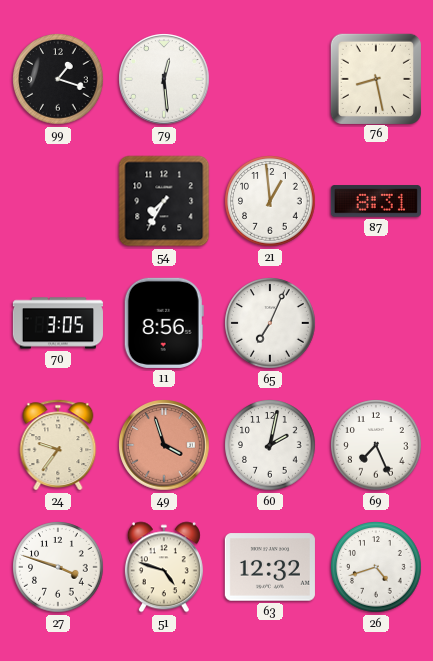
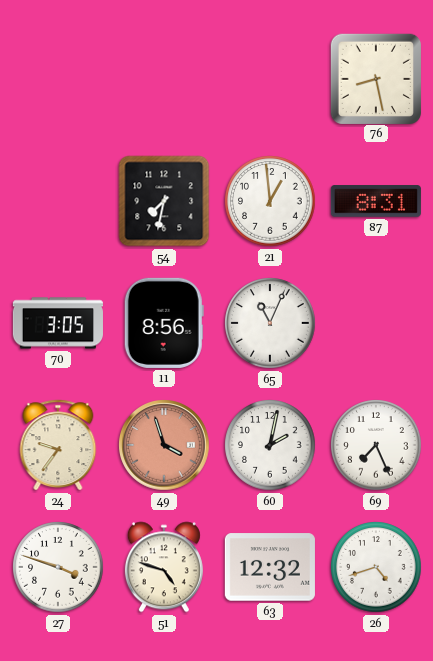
99: 1:18 -> none
79: 12:29 -> none
54: 7:35 -> 7:32
65: 7:04 -> 11:04
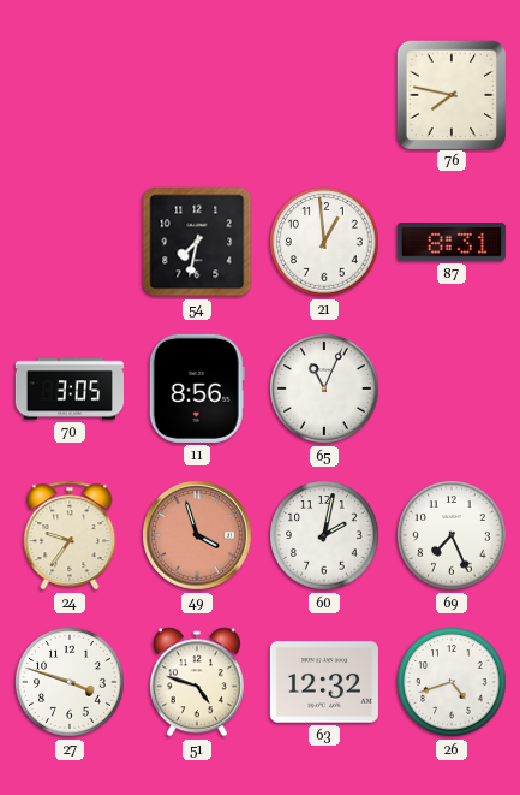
76: 8:28 -> 7:47
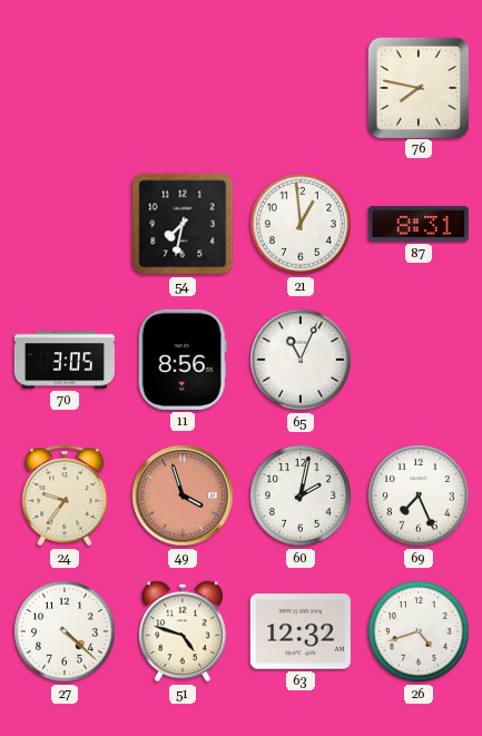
27: 3:48 -> 4:22
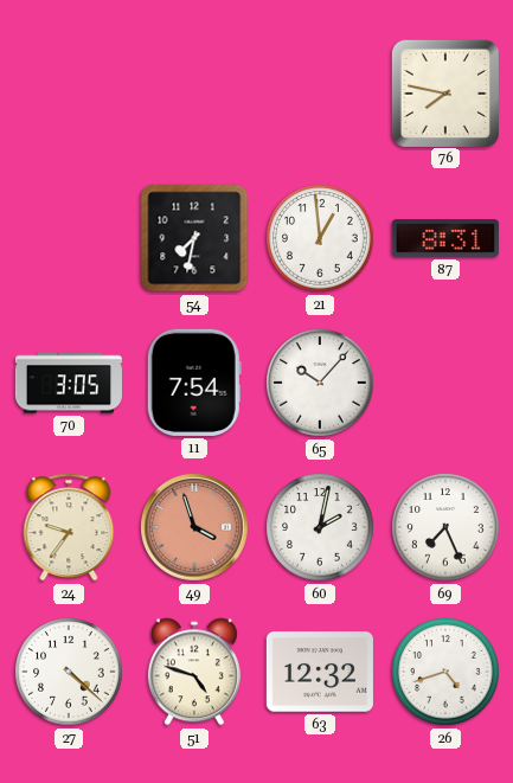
11: 8:56 -> 7:54
65: 11:04 -> 10:07
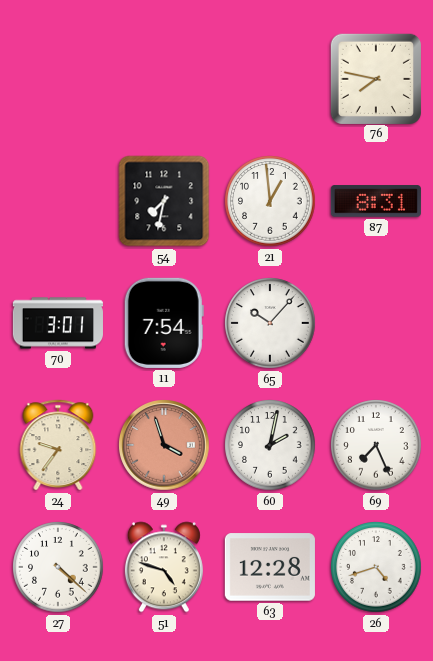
70: 3:05 -> 3:01
63: 12:32 -> 12:28
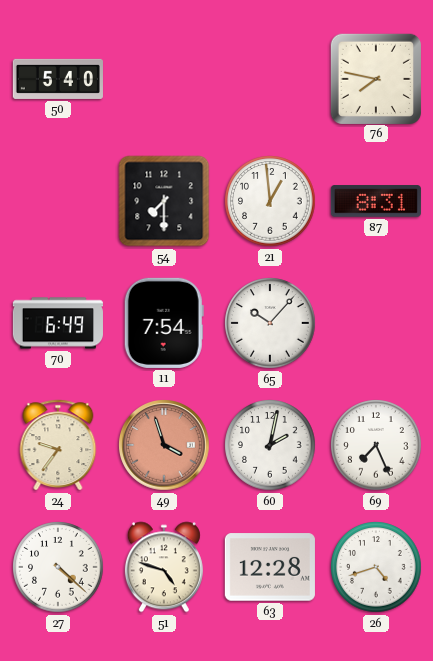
50: none -> 5:40
54: 7:32 -> 7:30
70: 3:01 -> 6:49
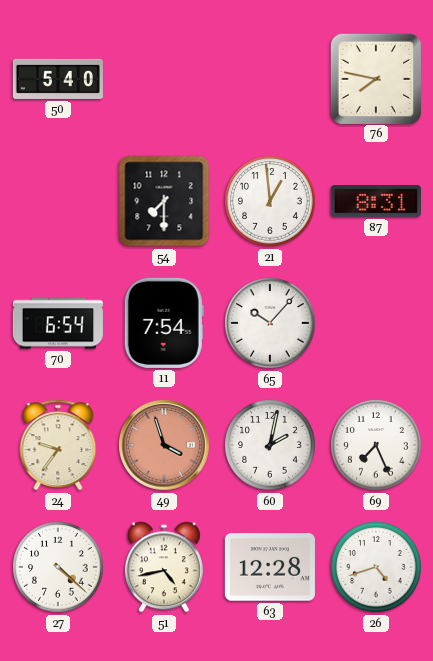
70: 6:49 -> 6:54
51: 4:48 -> 4:43
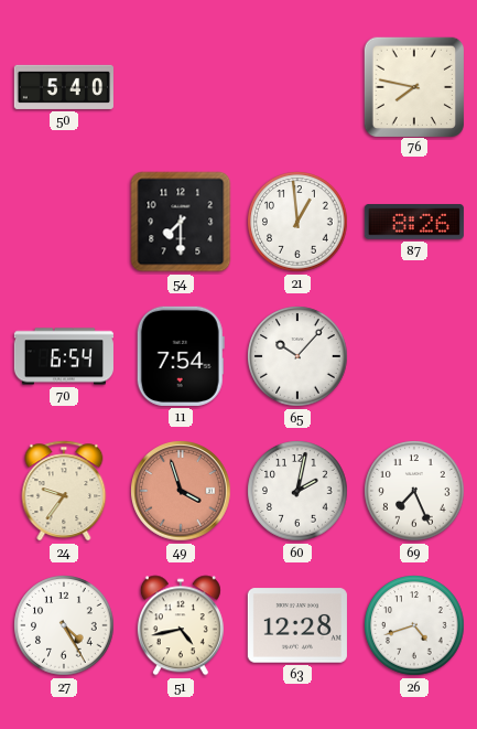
87: 8:31 -> 8:26
27: 4:22 -> 4:25
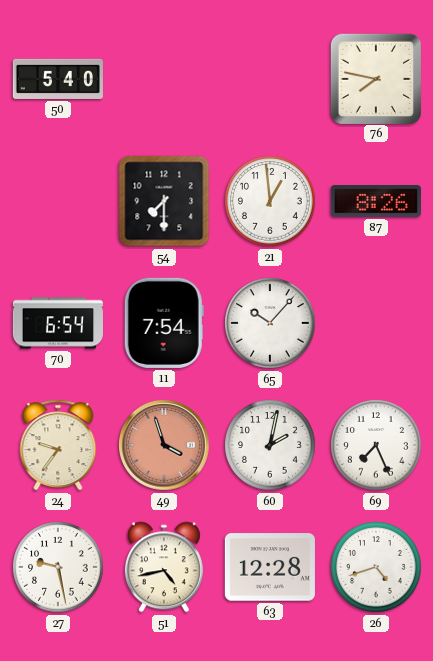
27: 4:25 -> 9:28
